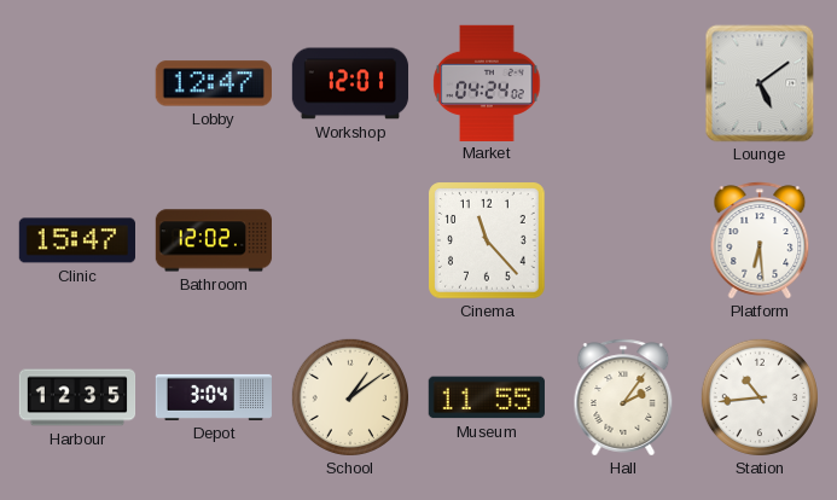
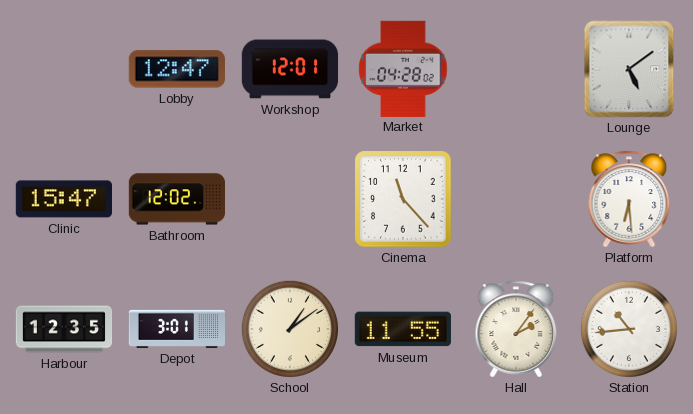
Market: 04:24 -> 04:28
Depot: 3:04 -> 3:01
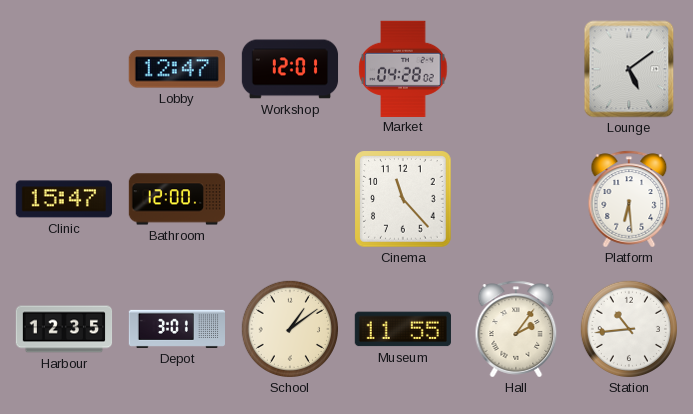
Bathroom: 12:02 -> 12:00
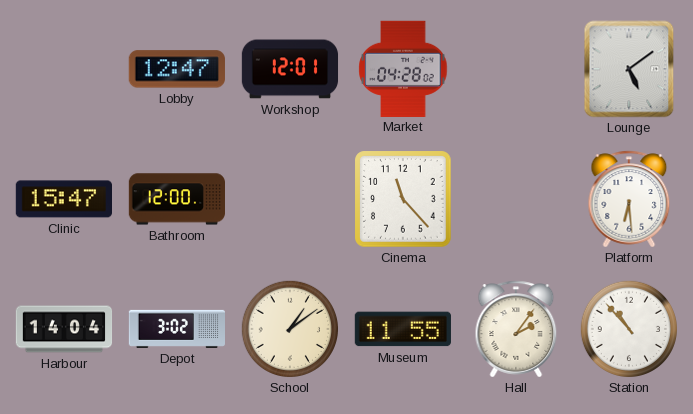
Harbour: 12:35 -> 14:04
Depot: 3:01 -> 3:02
Station: 10:44 -> 10:53
